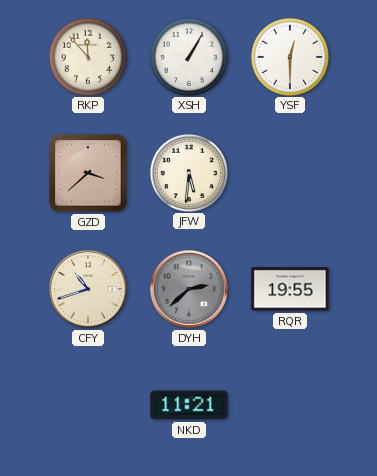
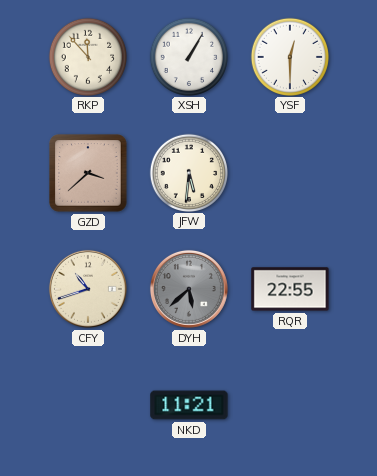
DYH: 2:38 -> 5:38
RQR: 19:55 -> 22:55
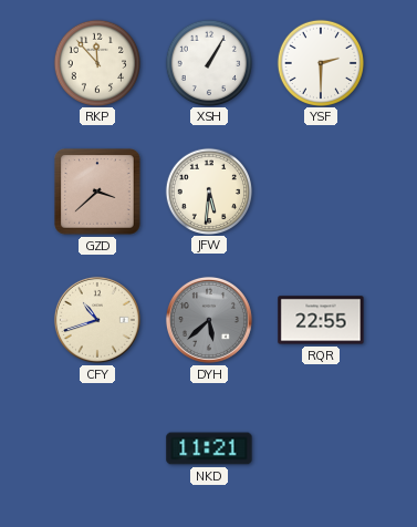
YSF: 12:30 -> 2:30
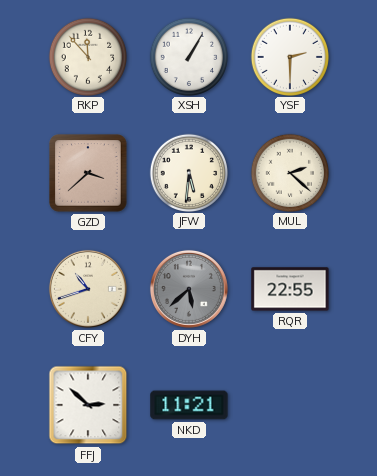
MUL: none -> 2:22
FFJ: none -> 2:52
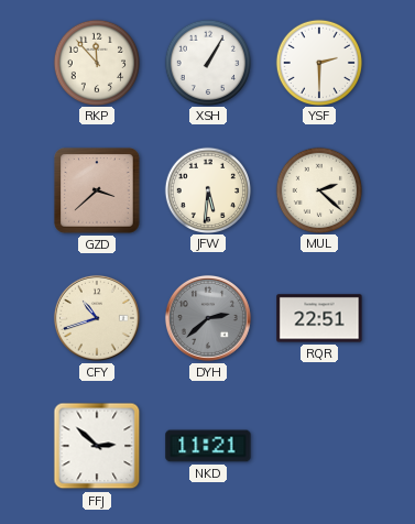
DYH: 5:38 -> 2:38
RQR: 22:55 -> 22:51
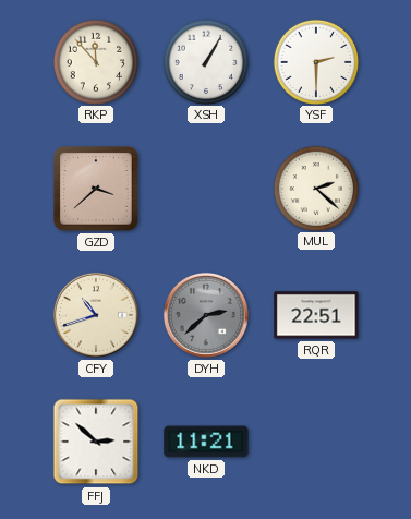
JFW: 5:31 -> none
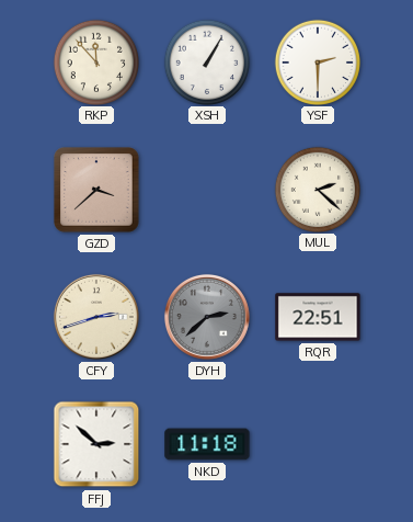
CFY: 10:42 -> 2:42
NKD: 11:21 -> 11:18
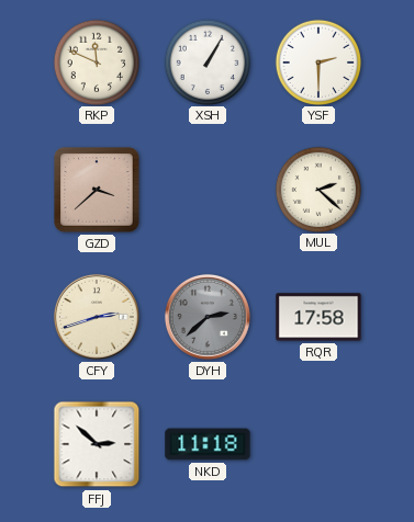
RKP: 11:53 -> 11:49
RQR: 22:51 -> 17:58
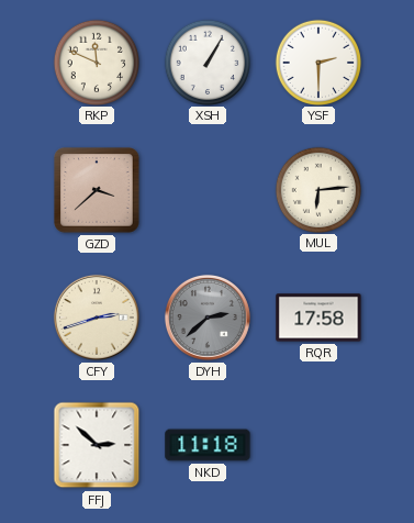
MUL: 2:22 -> 6:14
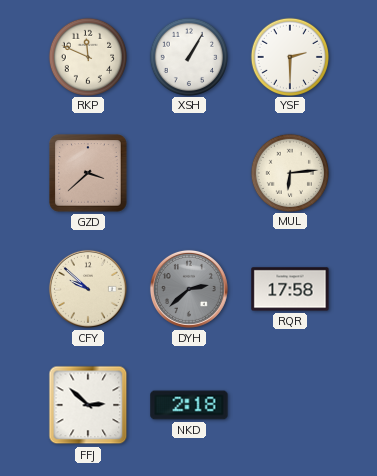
CFY: 2:42 -> 9:52
NKD: 11:18 -> 2:18
